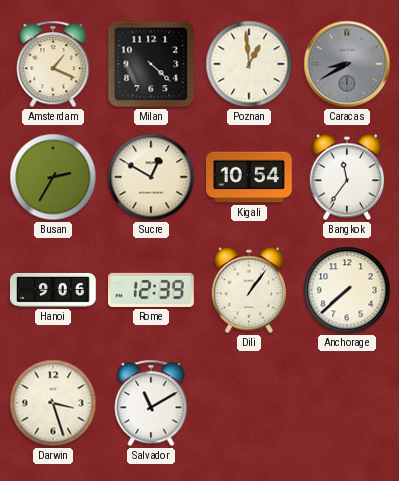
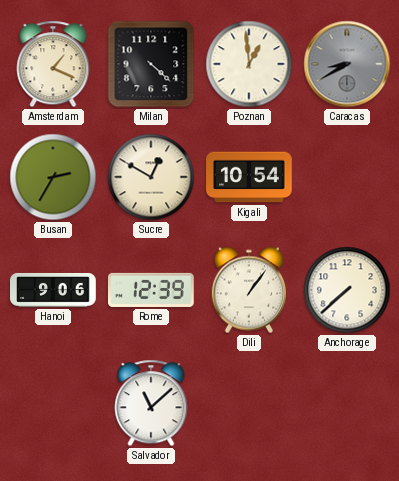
Bangkok: 11:36 -> none
Darwin: 3:27 -> none
Salvador: 11:10 -> 11:08
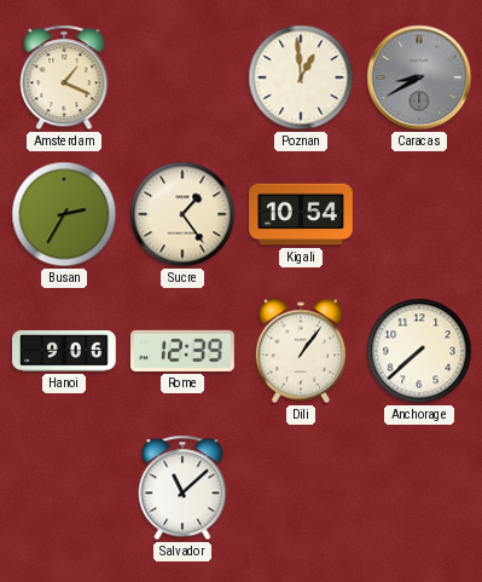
Milan: 4:22 -> none
Sucre: 12:50 -> 1:24
